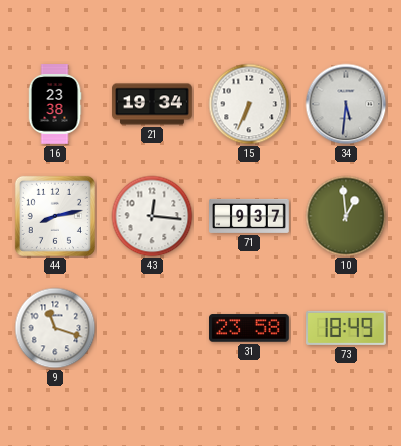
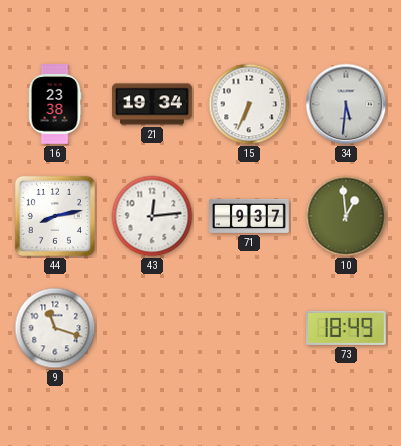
43: 12:16 -> 12:14
31: 23:58 -> none
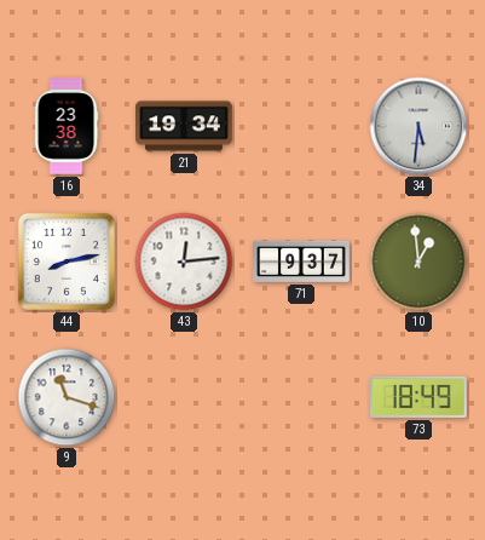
15: 6:34 -> none
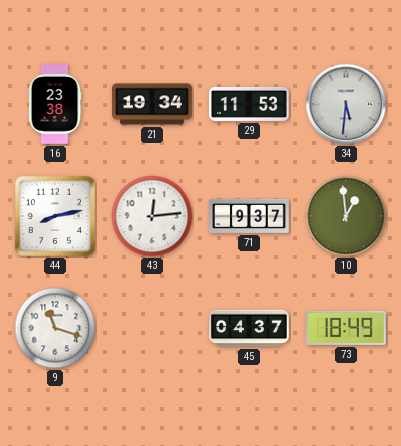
29: none -> 11:53
45: none -> 04:37
